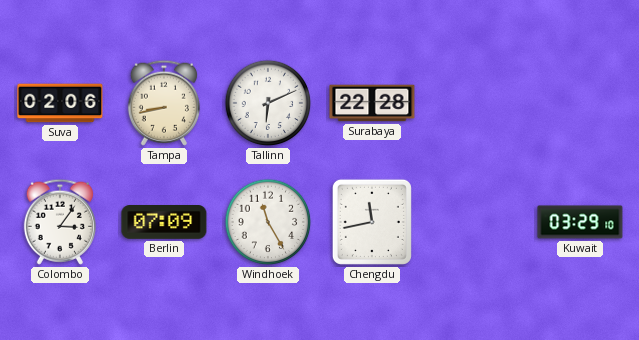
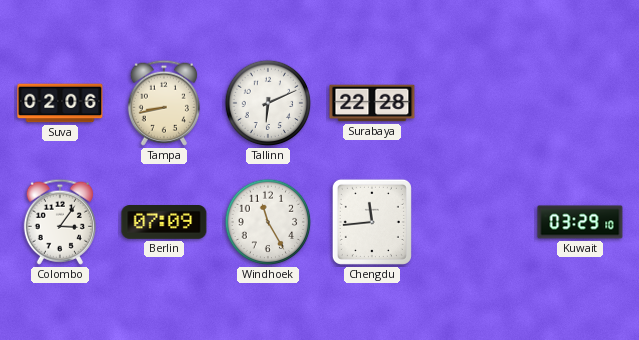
Chengdu: 11:43 -> 11:44
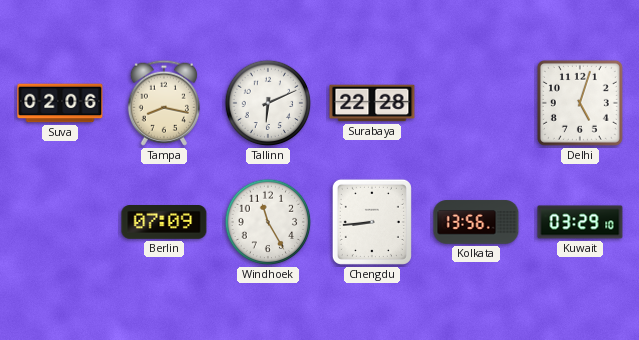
Tampa: 8:43 -> 8:17
Delhi: none -> 5:03
Colombo: 3:06 -> none
Chengdu: 11:44 -> 8:44
Kolkata: none -> 13:56
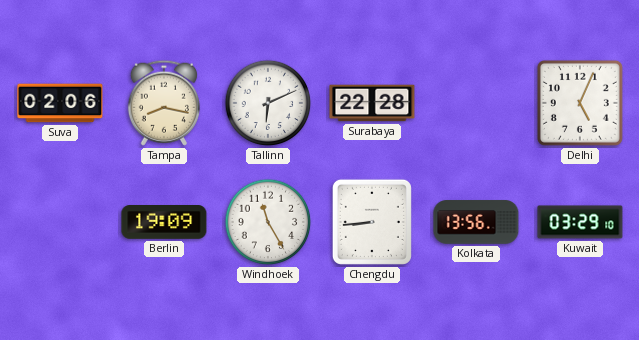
Delhi: 5:03 -> 5:04
Berlin: 07:09 -> 19:09
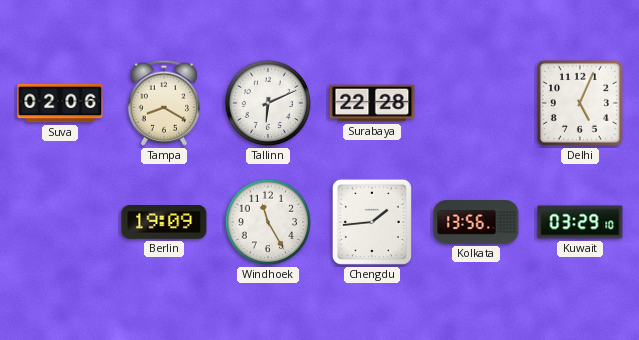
Tampa: 8:17 -> 8:20
Chengdu: 8:44 -> 1:44
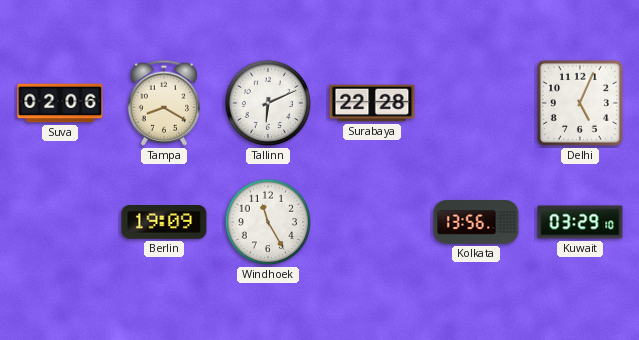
Chengdu: 1:44 -> none
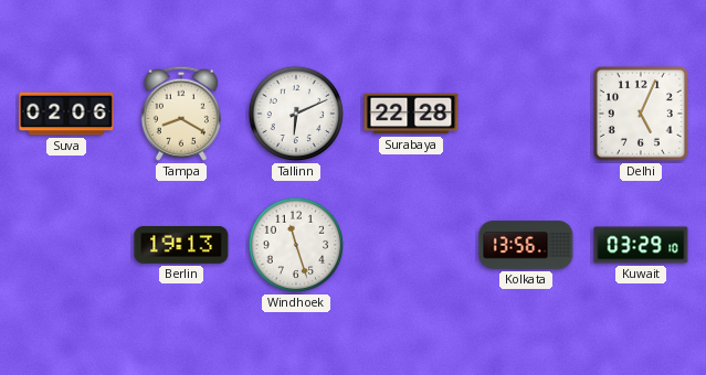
Berlin: 19:09 -> 19:13
Windhoek: 11:25 -> 11:27
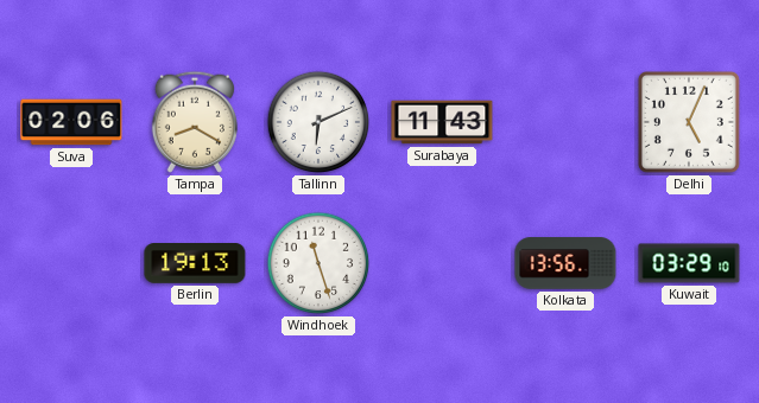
Surabaya: 22:28 -> 11:43
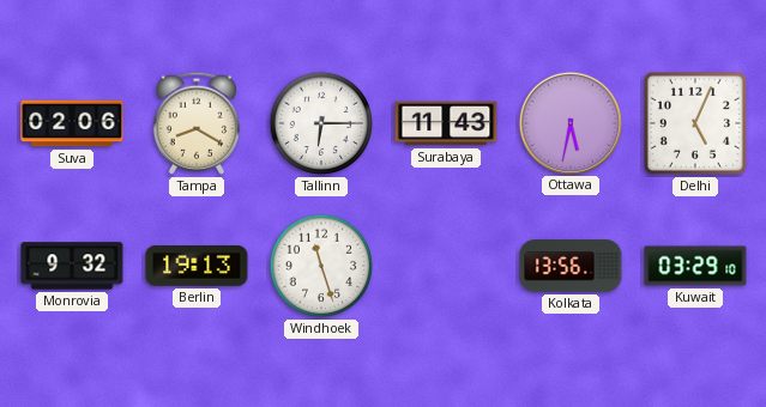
Tallinn: 6:11 -> 6:15
Ottawa: none -> 5:32
Monrovia: none -> 9:32
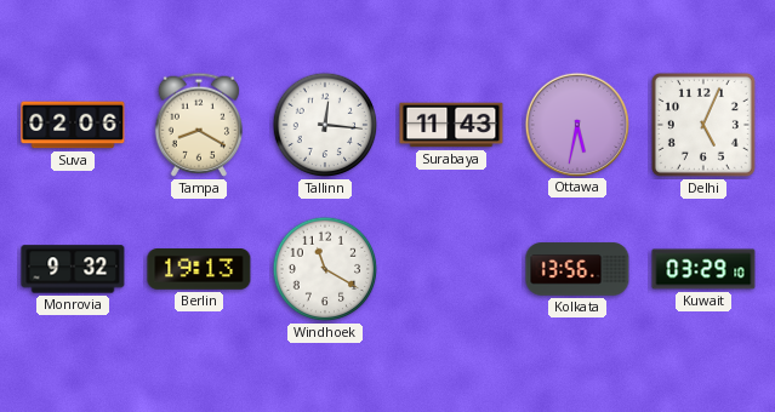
Tallinn: 6:15 -> 12:16
Windhoek: 11:27 -> 11:20
